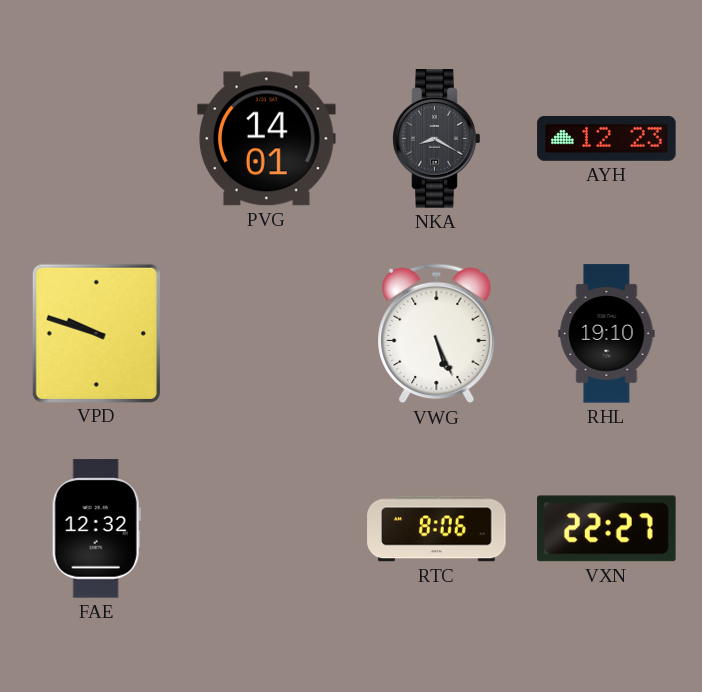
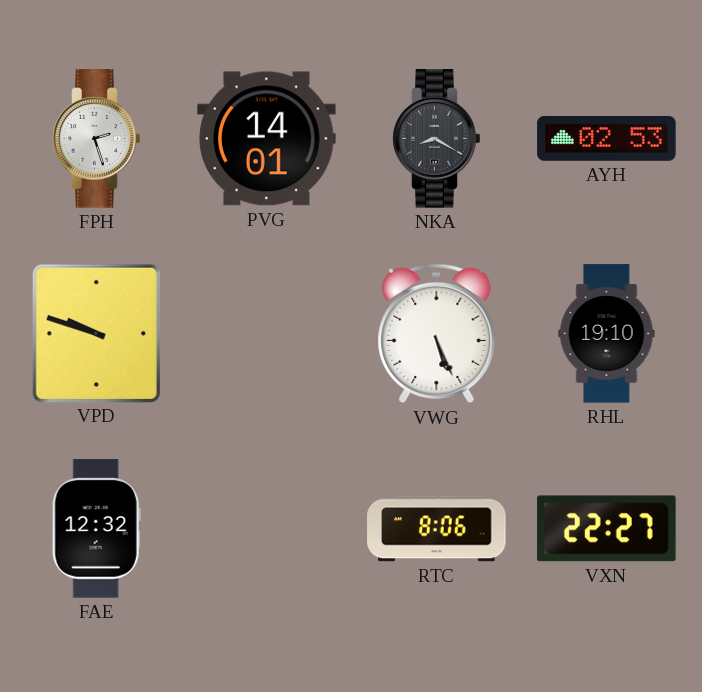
FPH: none -> 2:27
AYH: 12:23 -> 02:53
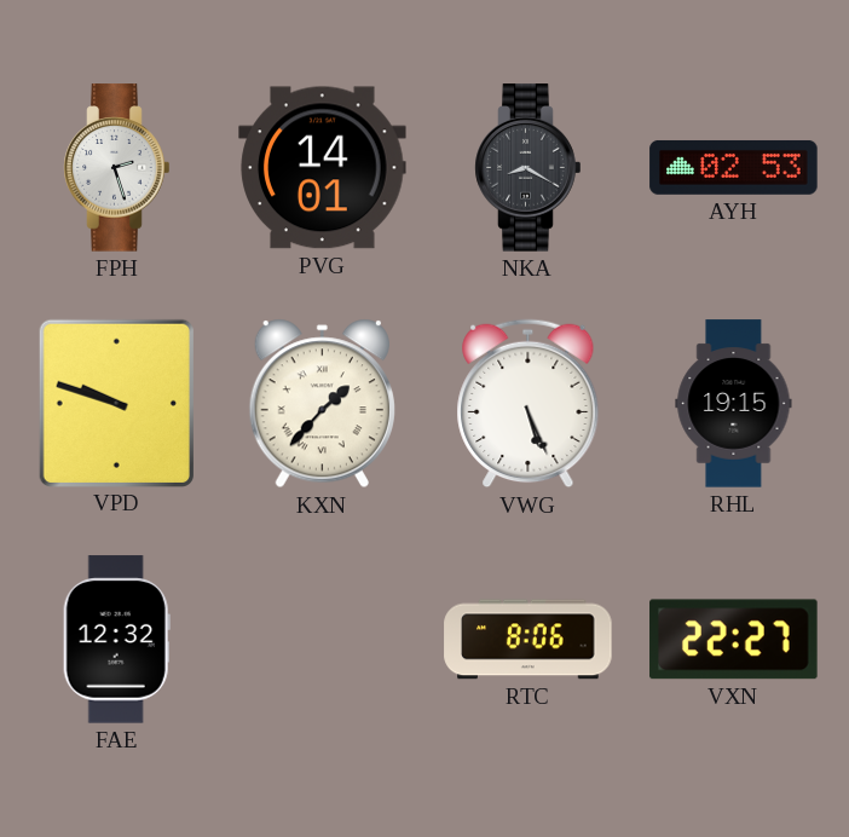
KXN: none -> 1:37
RHL: 19:10 -> 19:15
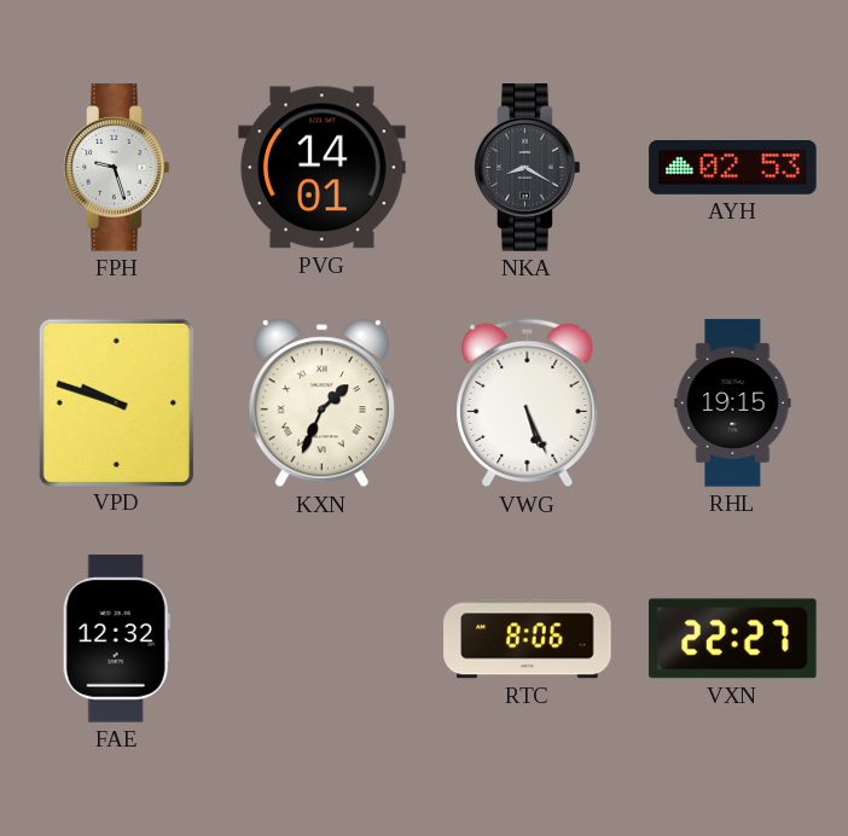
FPH: 2:27 -> 9:27
KXN: 1:37 -> 1:34
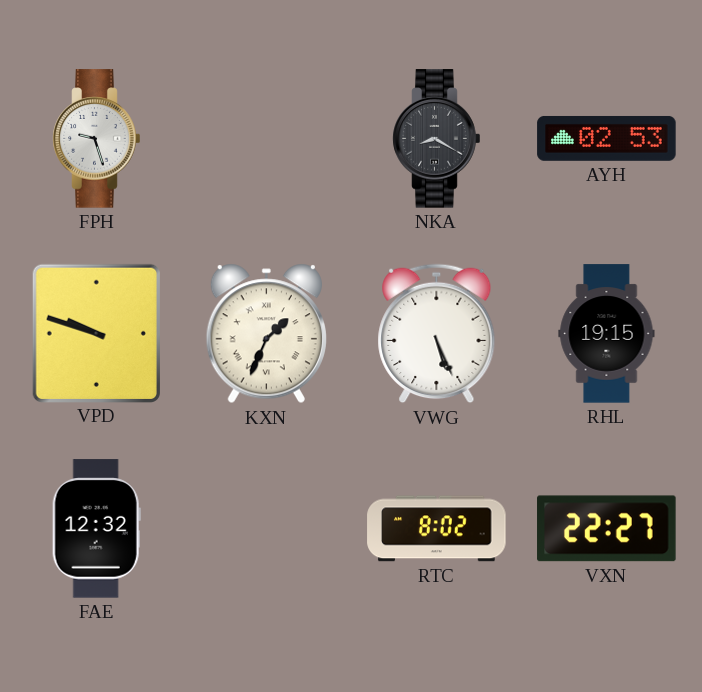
PVG: 14:01 -> none
RTC: 8:06 -> 8:02
